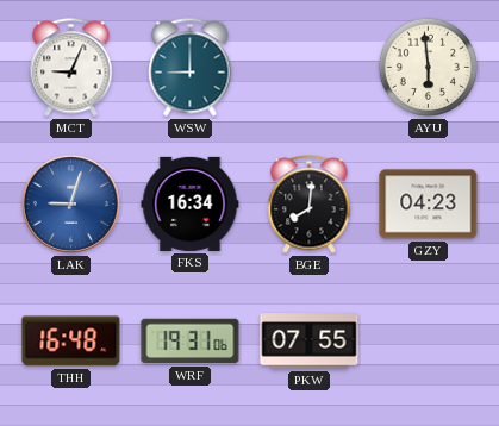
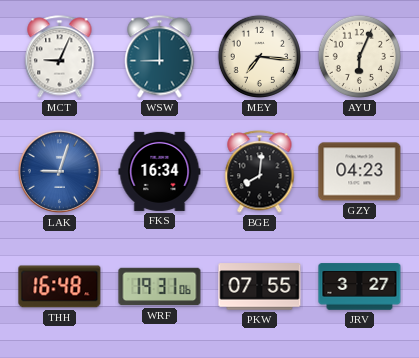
MEY: none -> 7:16
AYU: 5:59 -> 6:04
JRV: none -> 3:27
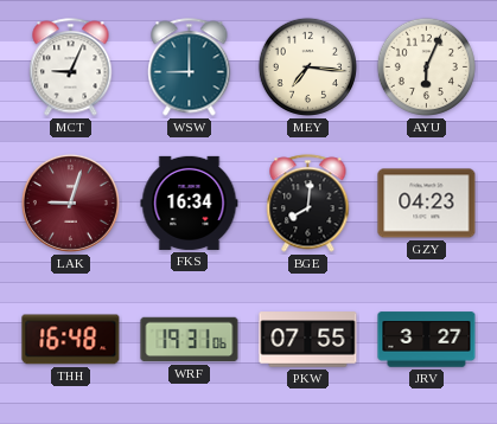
LAK dial: blue -> burgundy
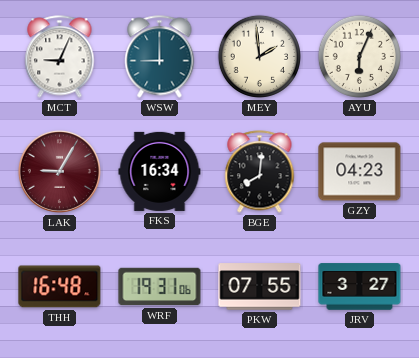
MEY: 7:16 -> 1:59
LAK: 9:03 -> 9:05
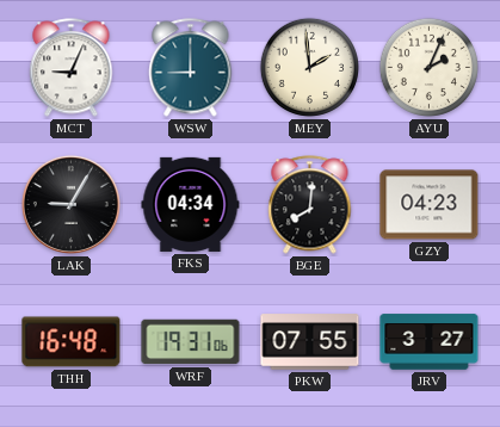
AYU: 6:04 -> 2:04
LAK dial: burgundy -> black
FKS: 16:34 -> 04:34
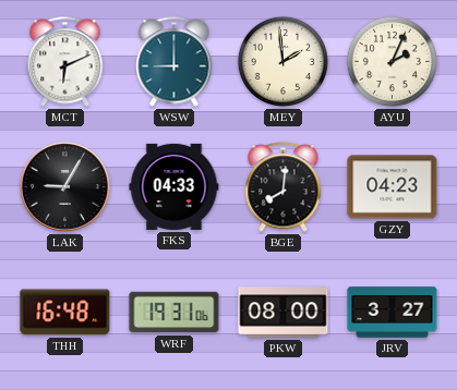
MCT: 9:04 -> 6:11
FKS: 04:34 -> 04:33
PKW: 07:55 -> 08:00
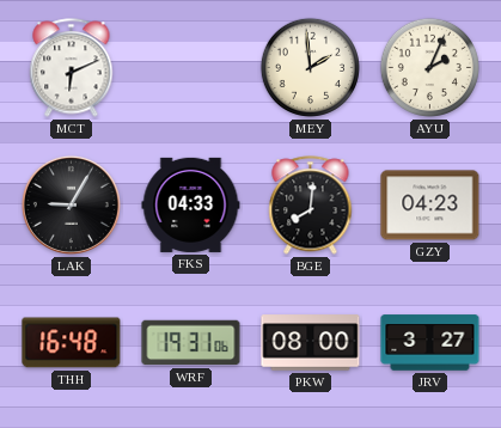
WSW: 9:00 -> none
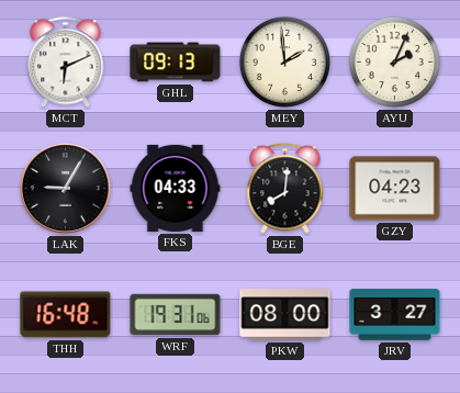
GHL: none -> 09:13
